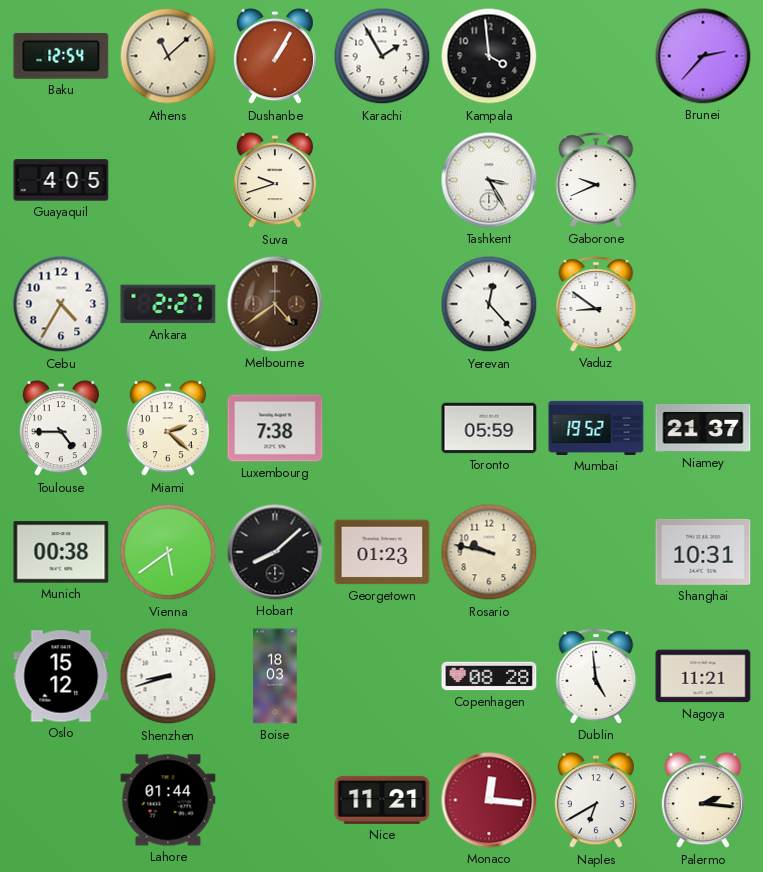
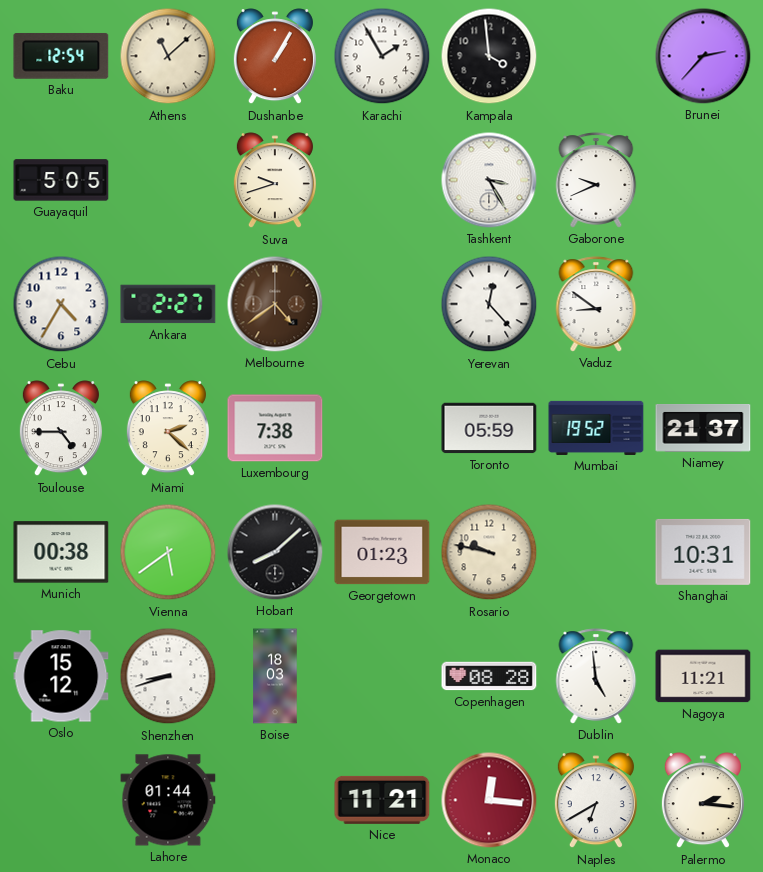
Guayaquil: 4:05 -> 5:05
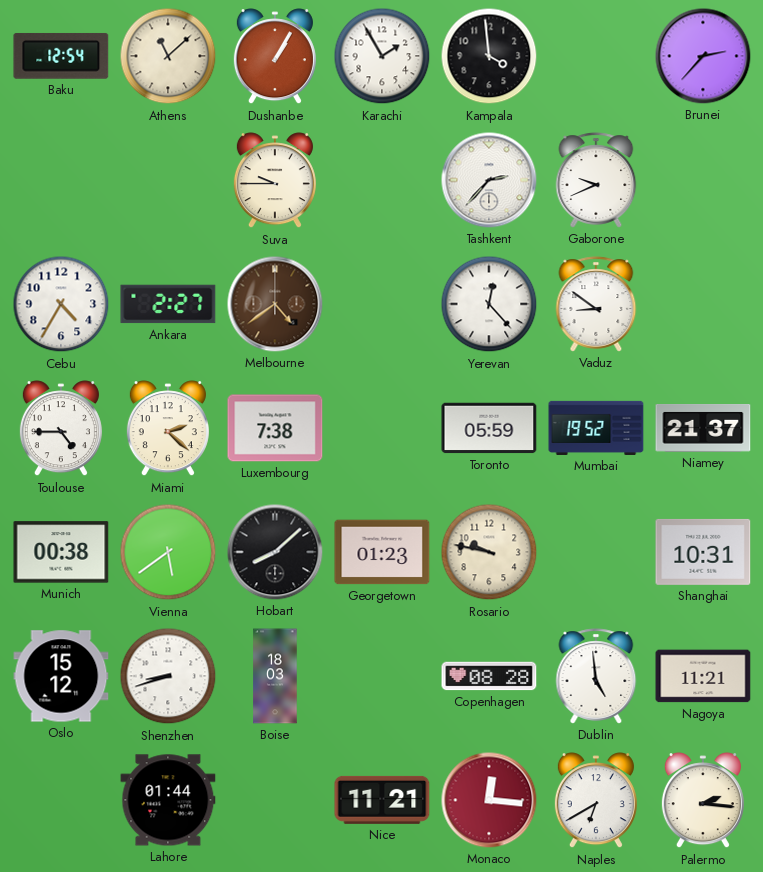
Guayaquil: 5:05 -> none
Suva: 9:42 -> 9:45
Tashkent: 3:25 -> 2:37
